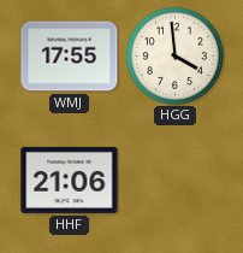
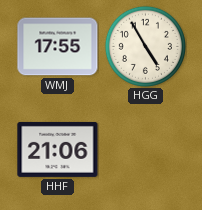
HGG: 3:59 -> 4:55
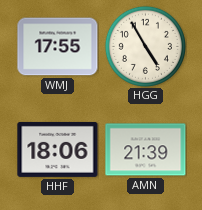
HHF: 21:06 -> 18:06
AMN: none -> 21:39
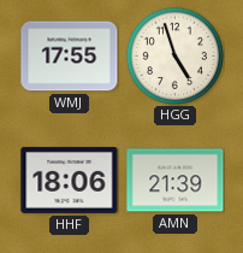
HGG: 4:55 -> 4:57
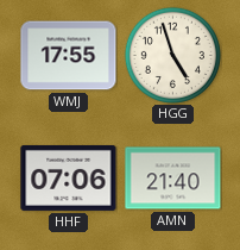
HHF: 18:06 -> 07:06
AMN: 21:39 -> 21:40
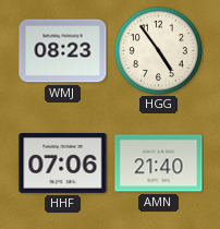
WMJ: 17:55 -> 08:23
HGG: 4:57 -> 4:54
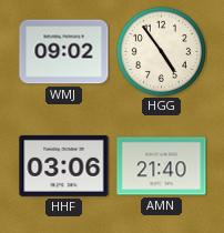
WMJ: 08:23 -> 09:02
HHF: 07:06 -> 03:06
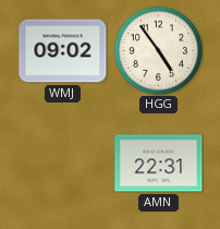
HHF: 03:06 -> none
AMN: 21:40 -> 22:31
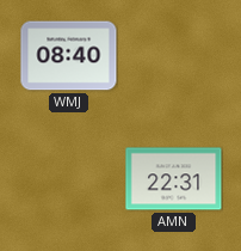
WMJ: 09:02 -> 08:40
HGG: 4:54 -> none
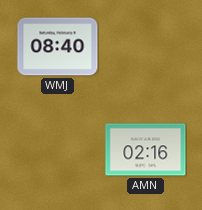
AMN: 22:31 -> 02:16
